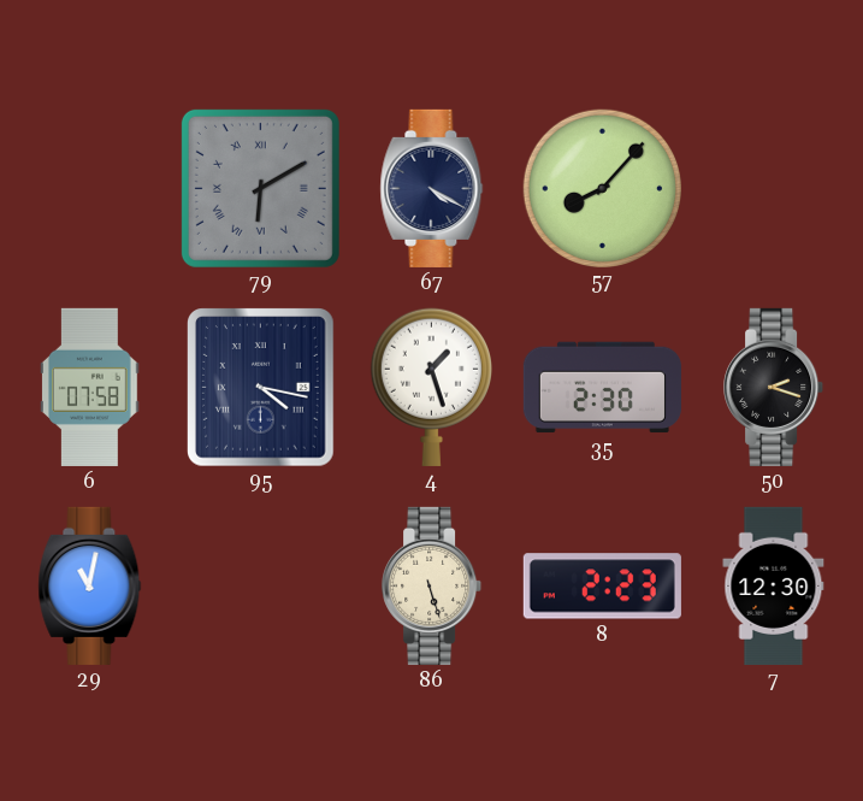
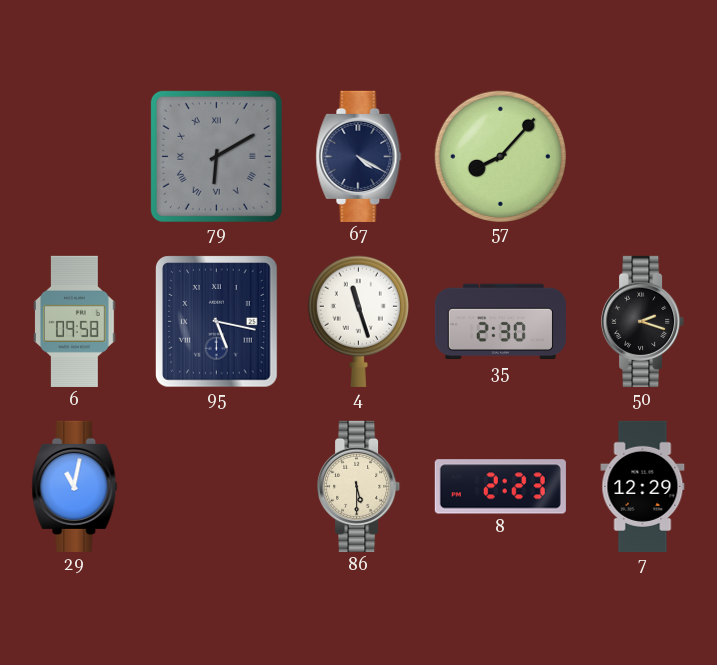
6: 07:58 -> 09:58
95: 4:17 -> 5:17
4: 1:27 -> 11:27
86: 5:27 -> 5:30
7: 12:30 -> 12:29
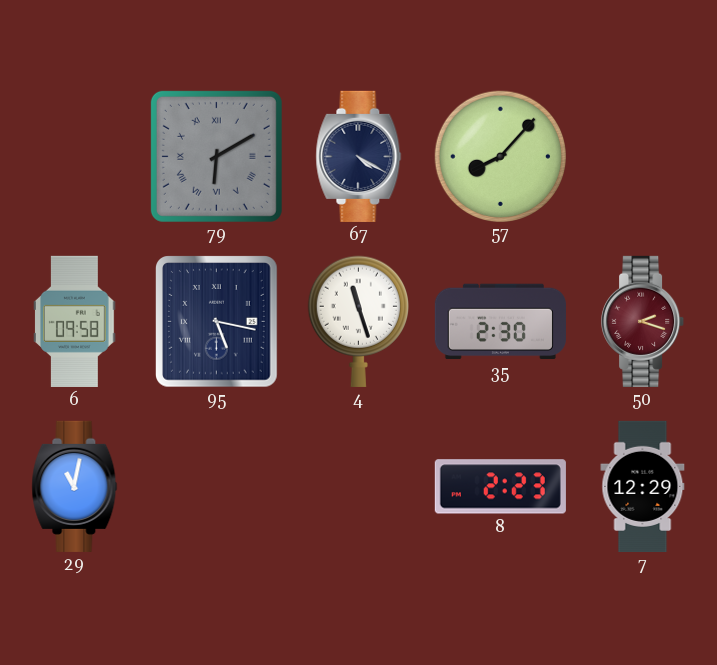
50 dial: black -> burgundy
86: 5:30 -> none
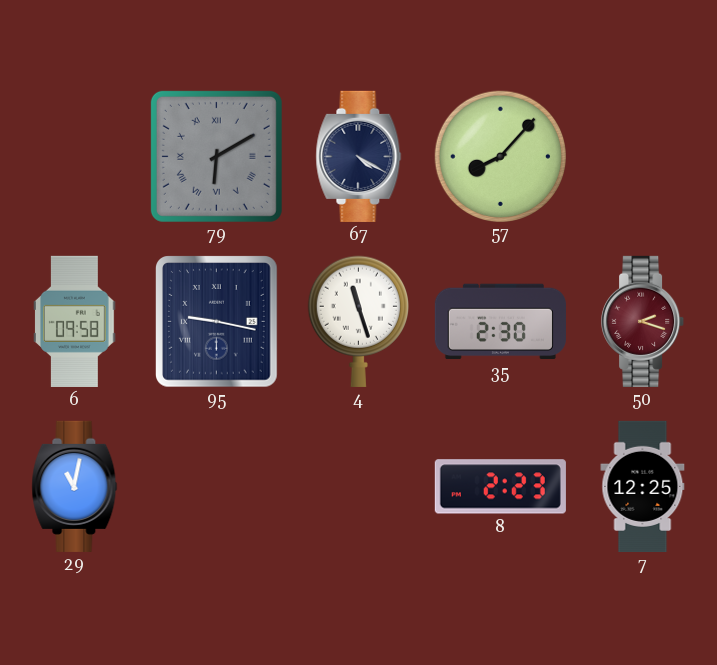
95: 5:17 -> 9:17
7: 12:29 -> 12:25
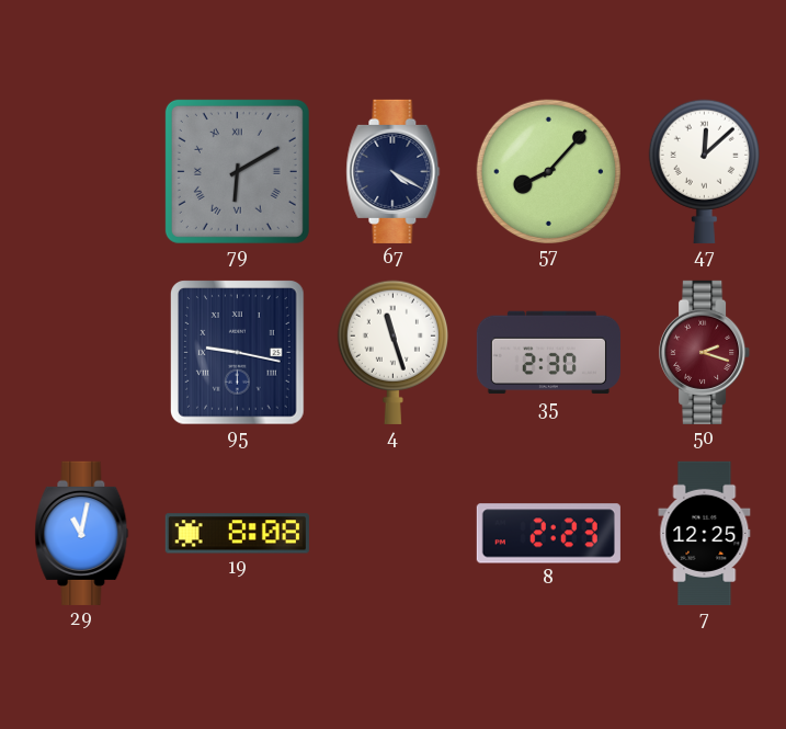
47: none -> 12:08
6: 09:58 -> none
19: none -> 8:08
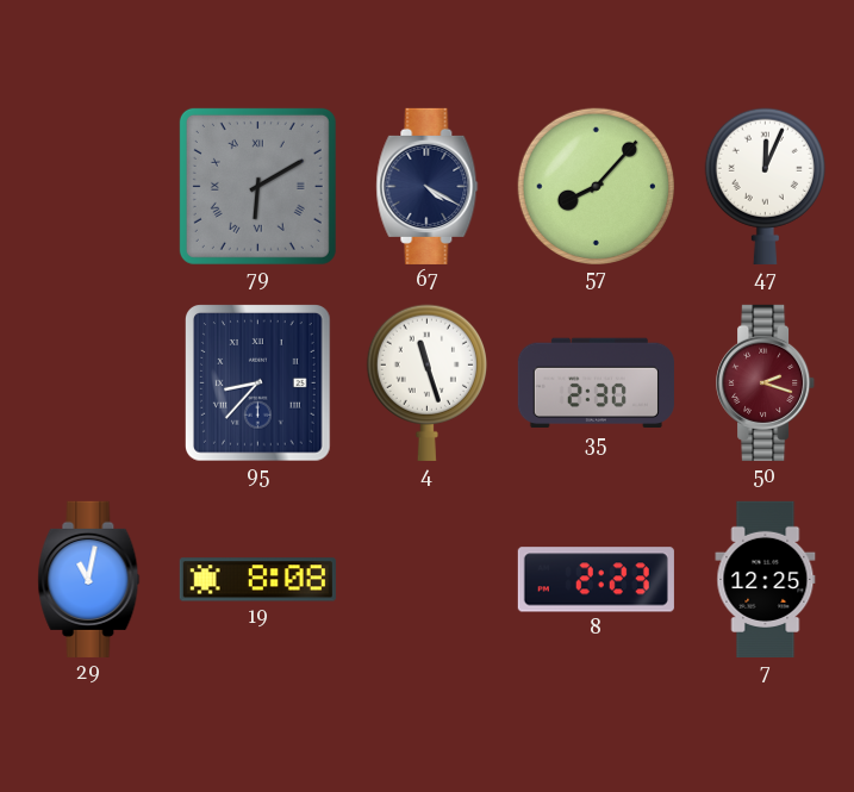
47: 12:08 -> 12:04
95: 9:17 -> 8:37
